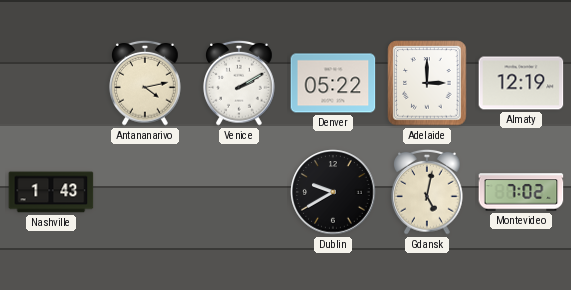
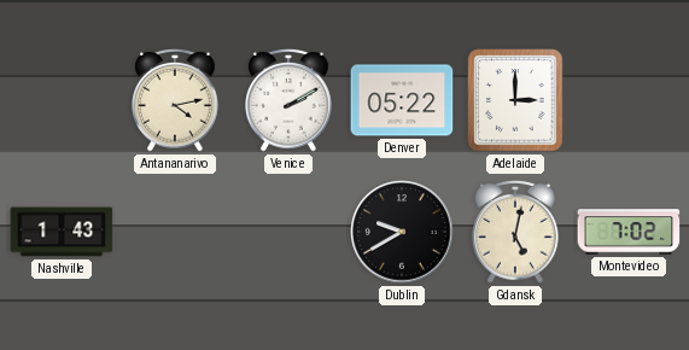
Almaty: 12:19 -> none
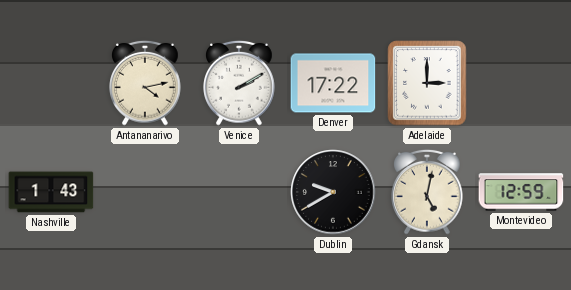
Denver: 05:22 -> 17:22
Montevideo: 7:02 -> 12:59
